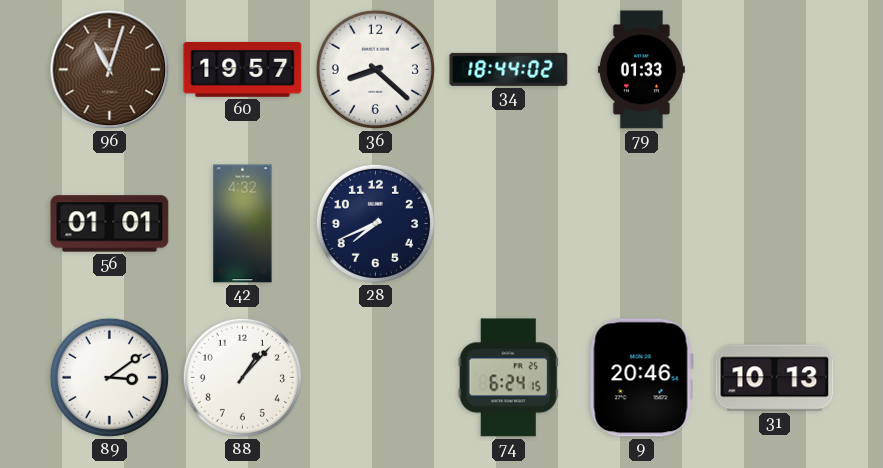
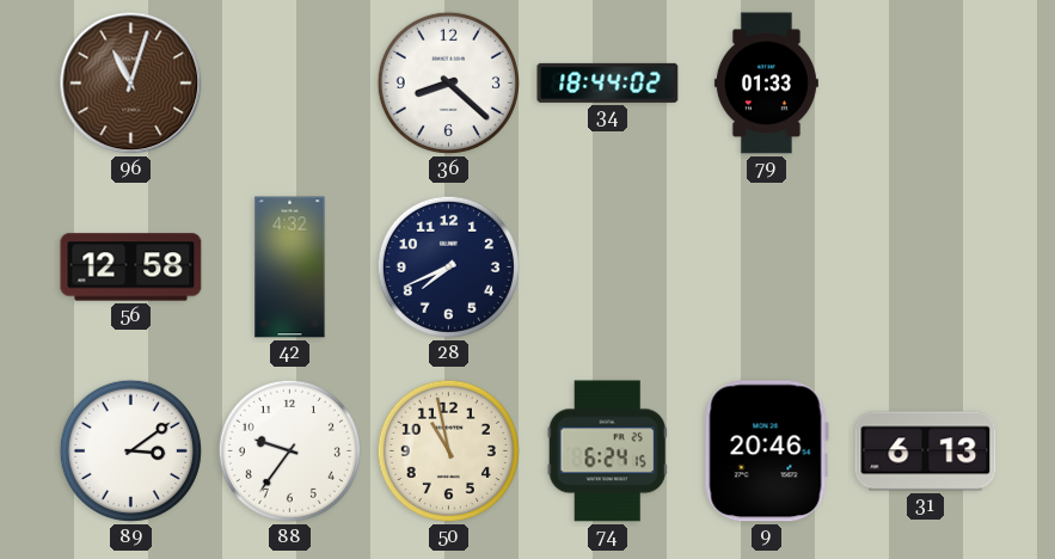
60: 19:57 -> none
56: 01:01 -> 12:58
88: 1:07 -> 9:36
50: none -> 10:58
31: 10:13 -> 6:13
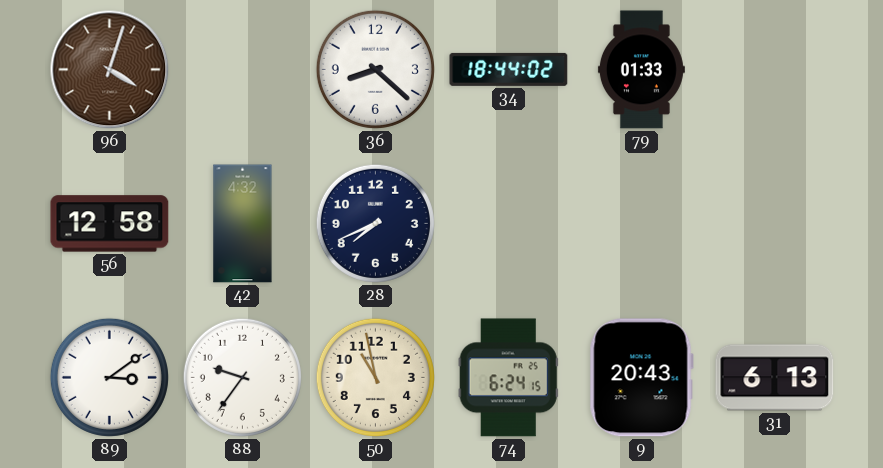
96: 11:03 -> 4:03
9: 20:46 -> 20:43
